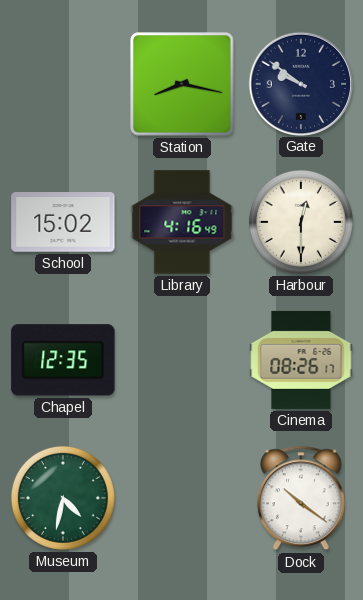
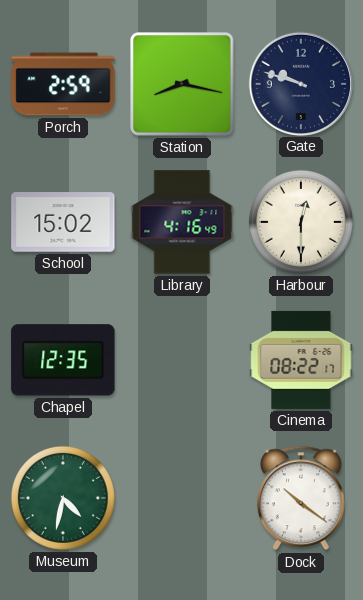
Porch: none -> 2:59
Gate: 9:51 -> 9:48
Cinema: 08:26 -> 08:22
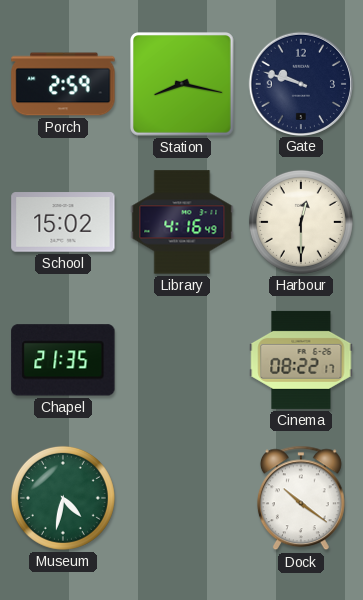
Chapel: 12:35 -> 21:35
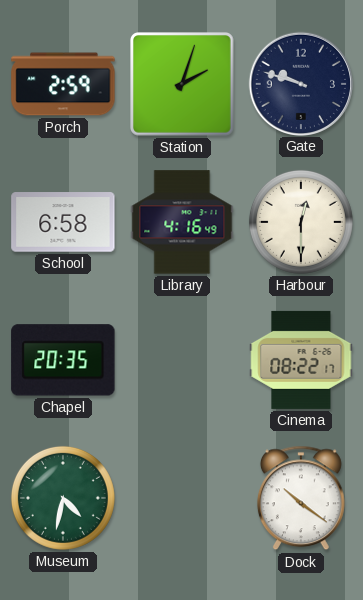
Station: 8:17 -> 2:03
School: 15:02 -> 6:58
Chapel: 21:35 -> 20:35
